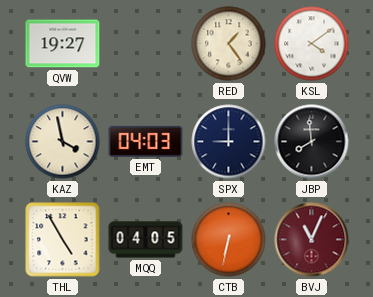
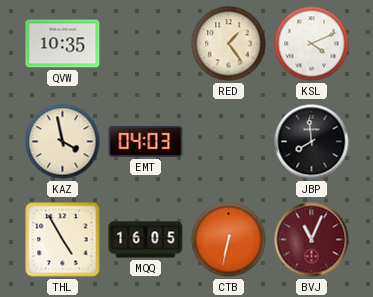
QVW: 19:27 -> 10:35
KSL: 4:09 -> 4:11
SPX: 9:00 -> none
MQQ: 04:05 -> 16:05
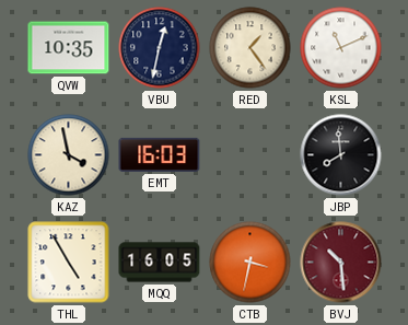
VBU: none -> 12:32
KSL: 4:11 -> 11:11
EMT: 04:03 -> 16:03
CTB: 6:32 -> 3:32
BVJ: 11:04 -> 10:29
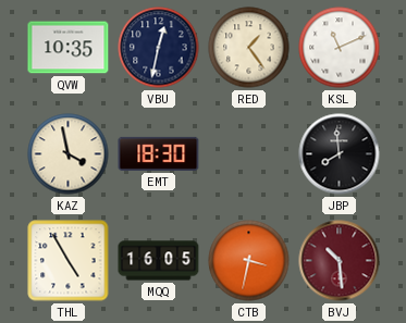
EMT: 16:03 -> 18:30
